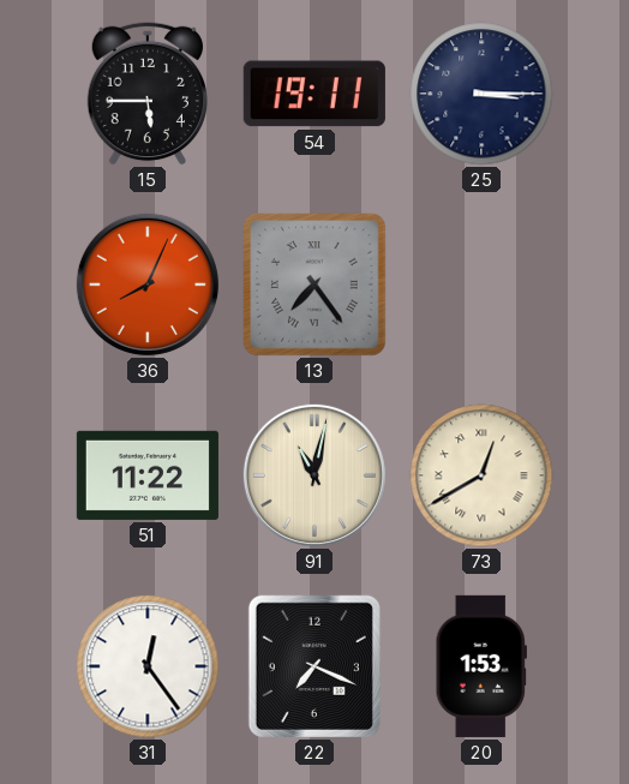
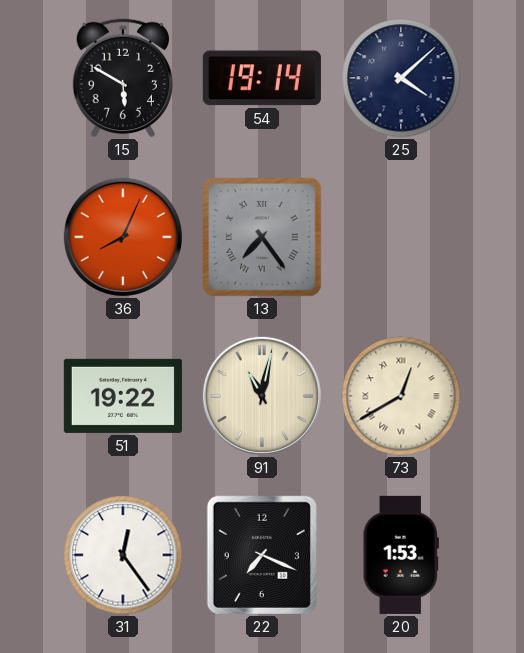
15: 5:45 -> 5:50
54: 19:11 -> 19:14
25: 3:15 -> 4:08
51: 11:22 -> 19:22
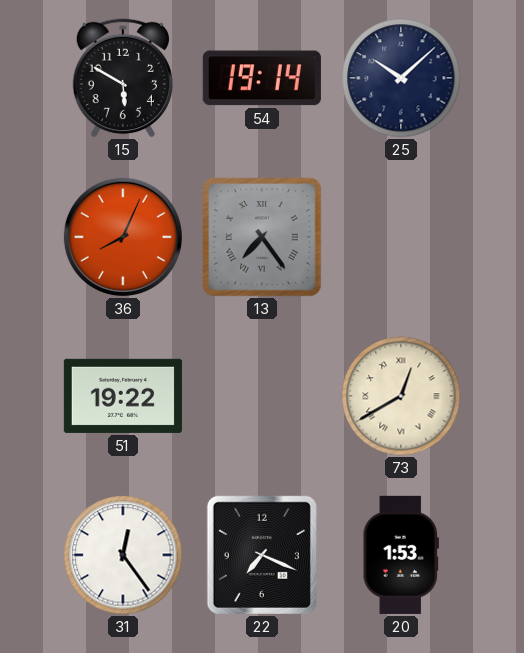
25: 4:08 -> 10:08
91: 11:02 -> none
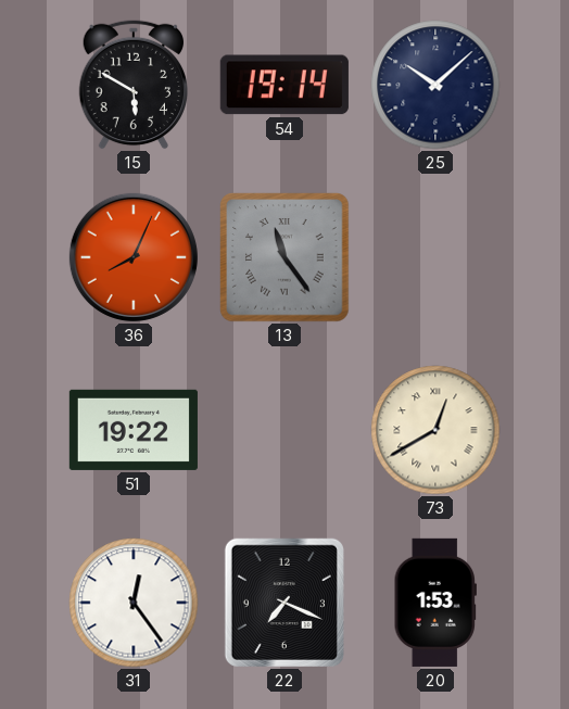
13: 7:24 -> 11:24
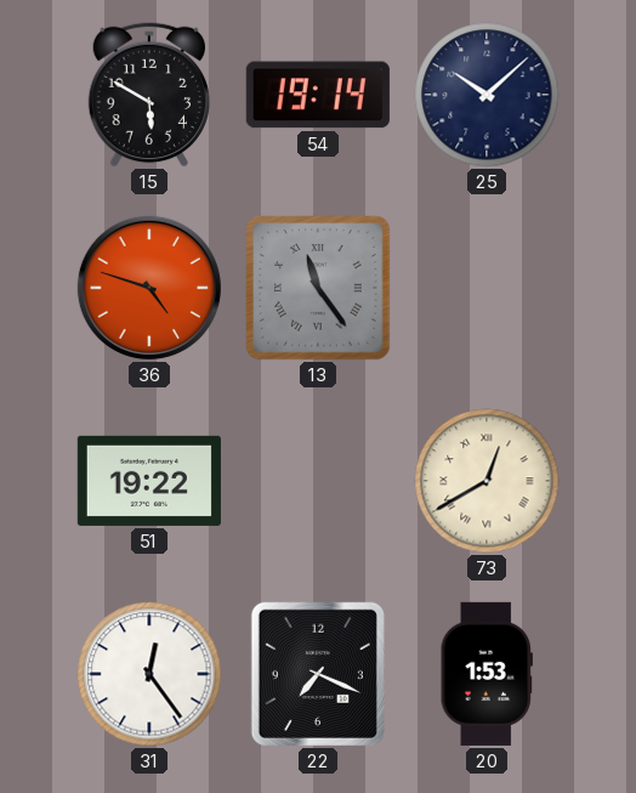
36: 8:04 -> 4:48
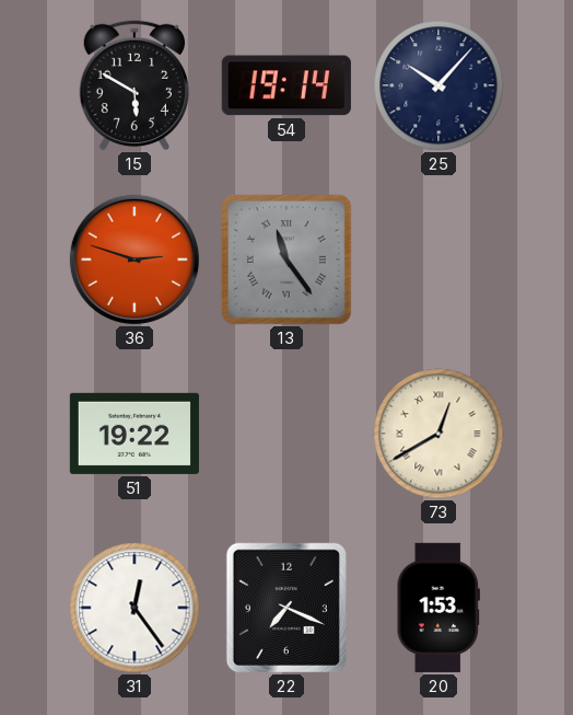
25: 10:08 -> 10:07
36: 4:48 -> 2:48
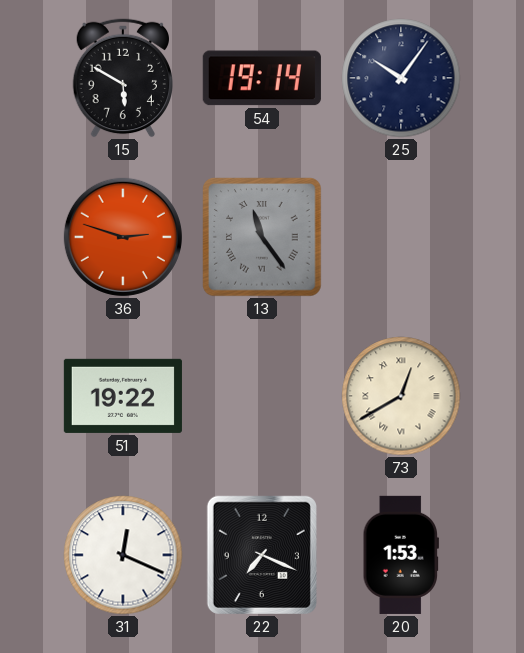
25: 10:07 -> 10:06
31: 12:24 -> 12:19
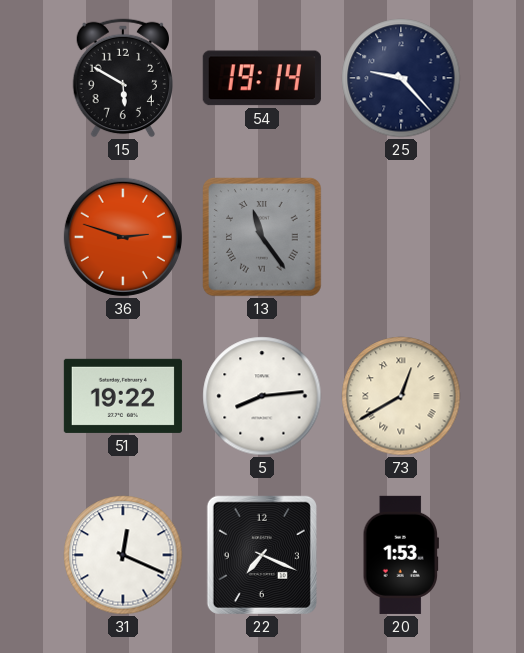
25: 10:06 -> 9:23
5: none -> 8:14
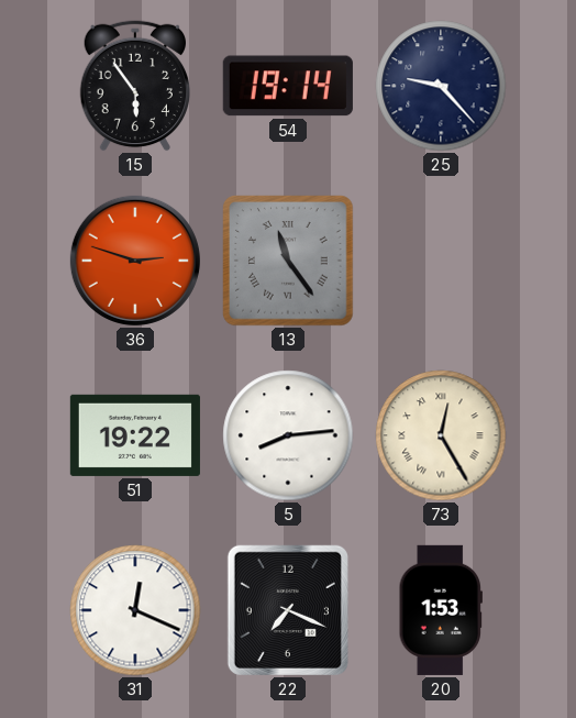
15: 5:50 -> 5:54
73: 12:40 -> 12:25
